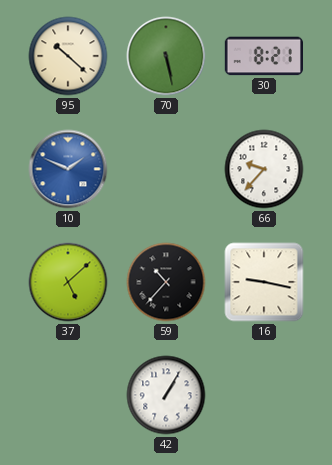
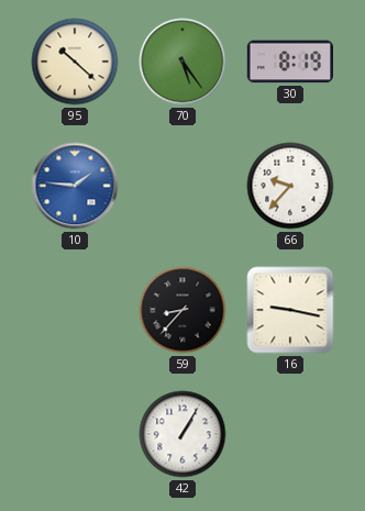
70: 5:28 -> 5:24
30: 8:21 -> 8:19
10: 1:49 -> 1:46
37: 5:08 -> none
59: 10:37 -> 8:37
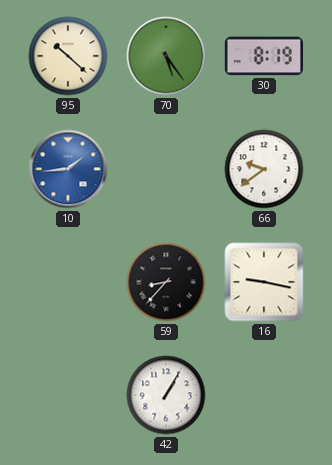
10: 1:46 -> 1:44
66: 9:37 -> 9:39
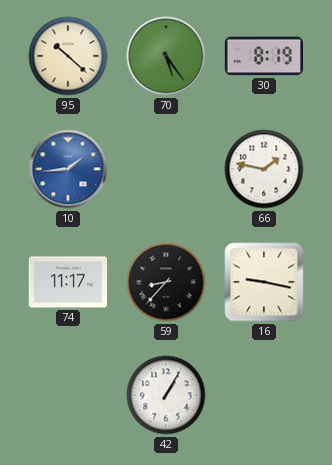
66: 9:39 -> 1:47
74: none -> 11:17
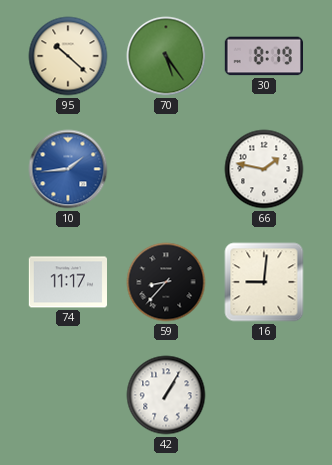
16: 9:17 -> 9:01
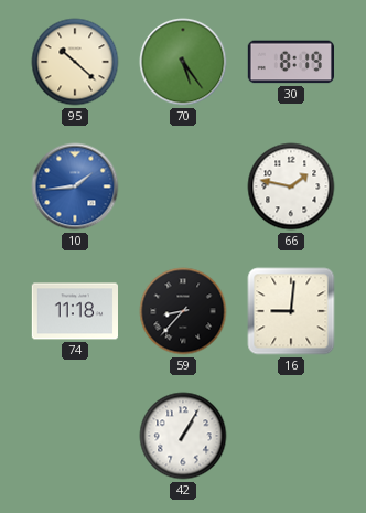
74: 11:17 -> 11:18
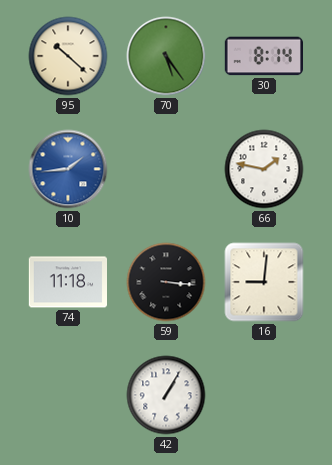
30: 8:19 -> 8:14
59: 8:37 -> 3:16
